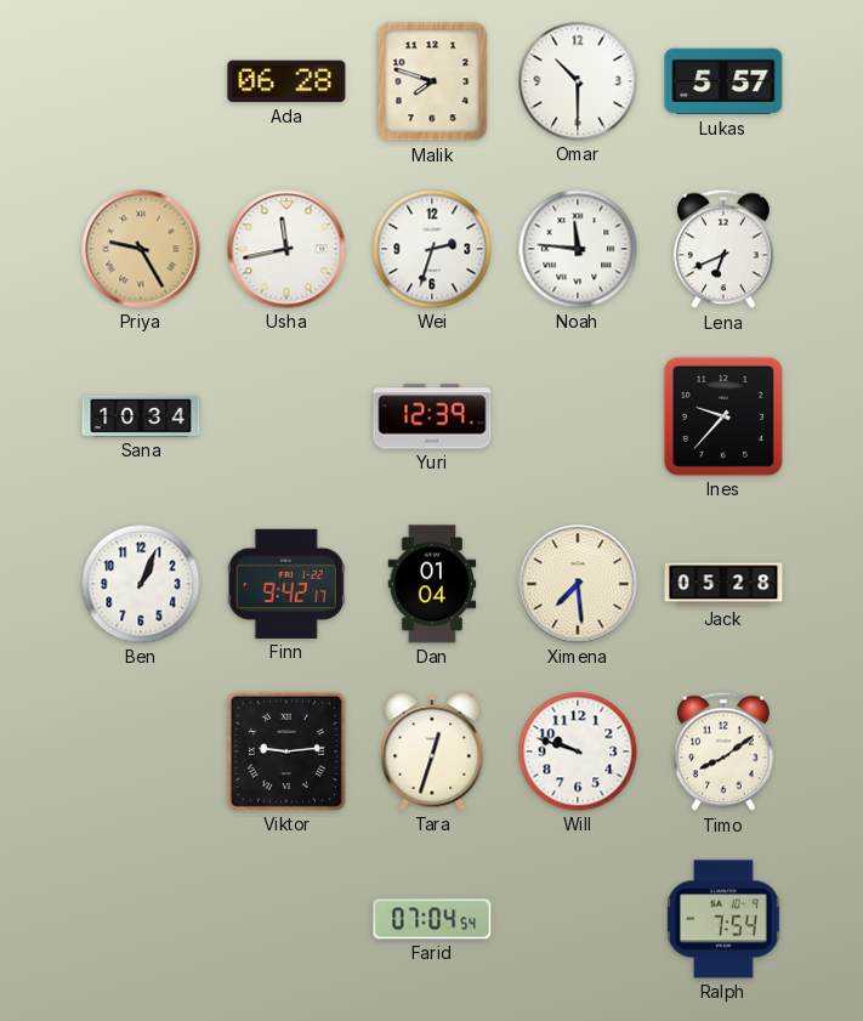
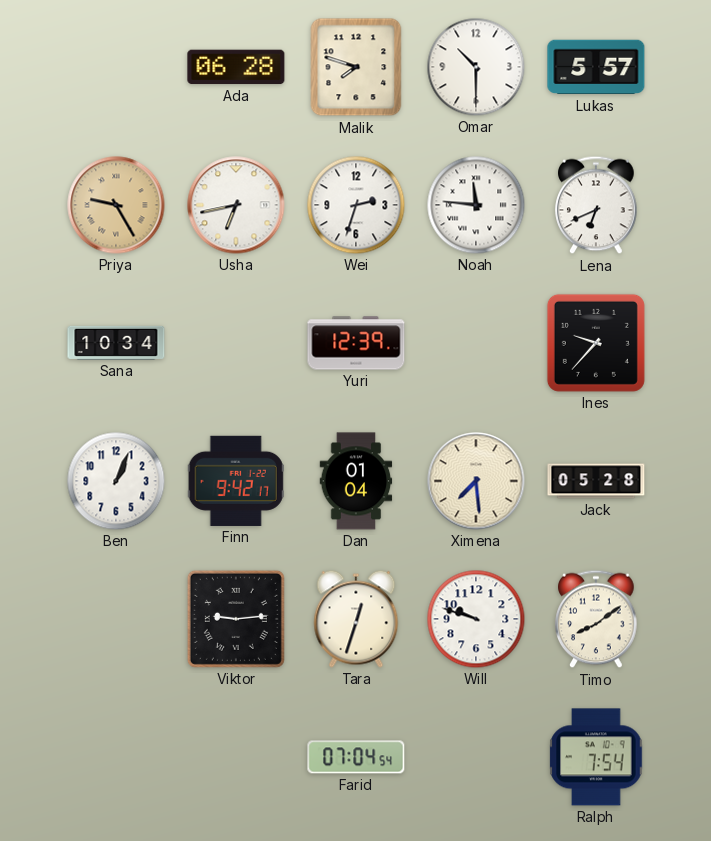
Usha: 11:43 -> 6:43
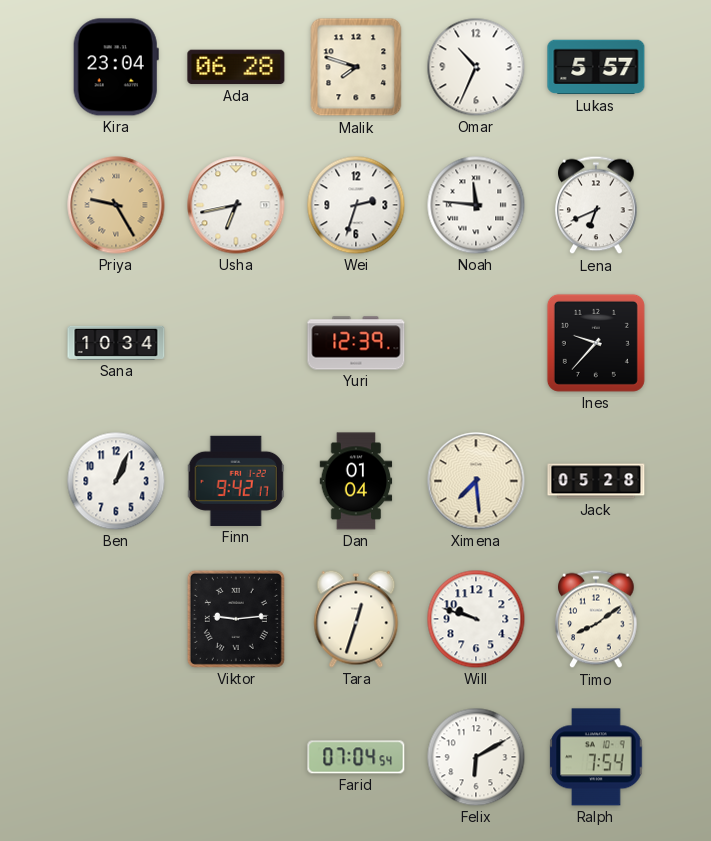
Kira: none -> 23:04
Omar: 10:30 -> 10:34
Felix: none -> 6:10
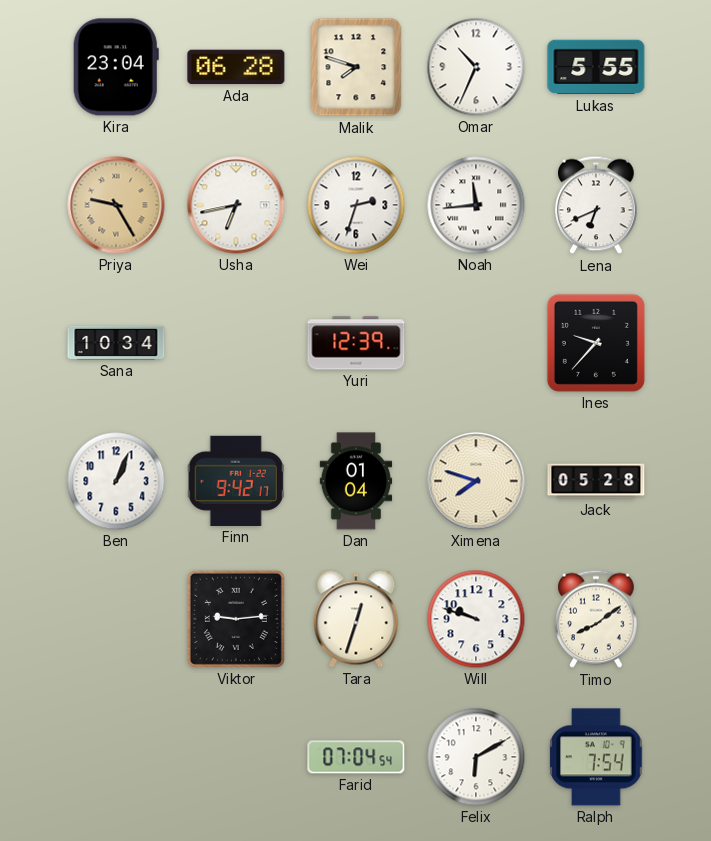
Lukas: 5:57 -> 5:55
Noah: 11:46 -> 11:44
Ximena: 7:29 -> 7:48
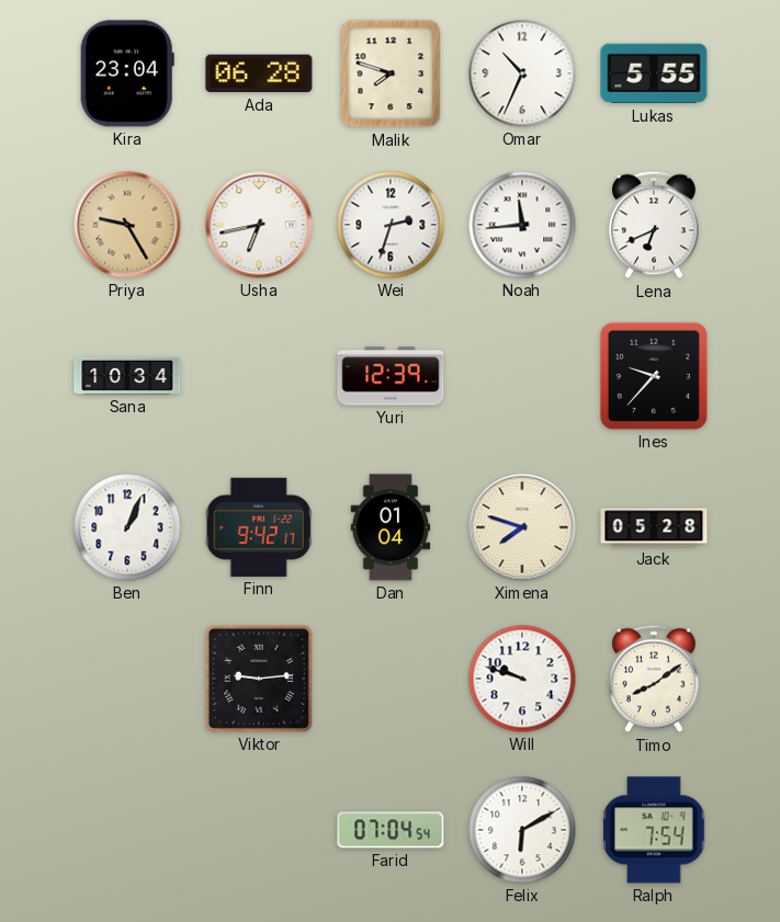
Tara: 12:33 -> none
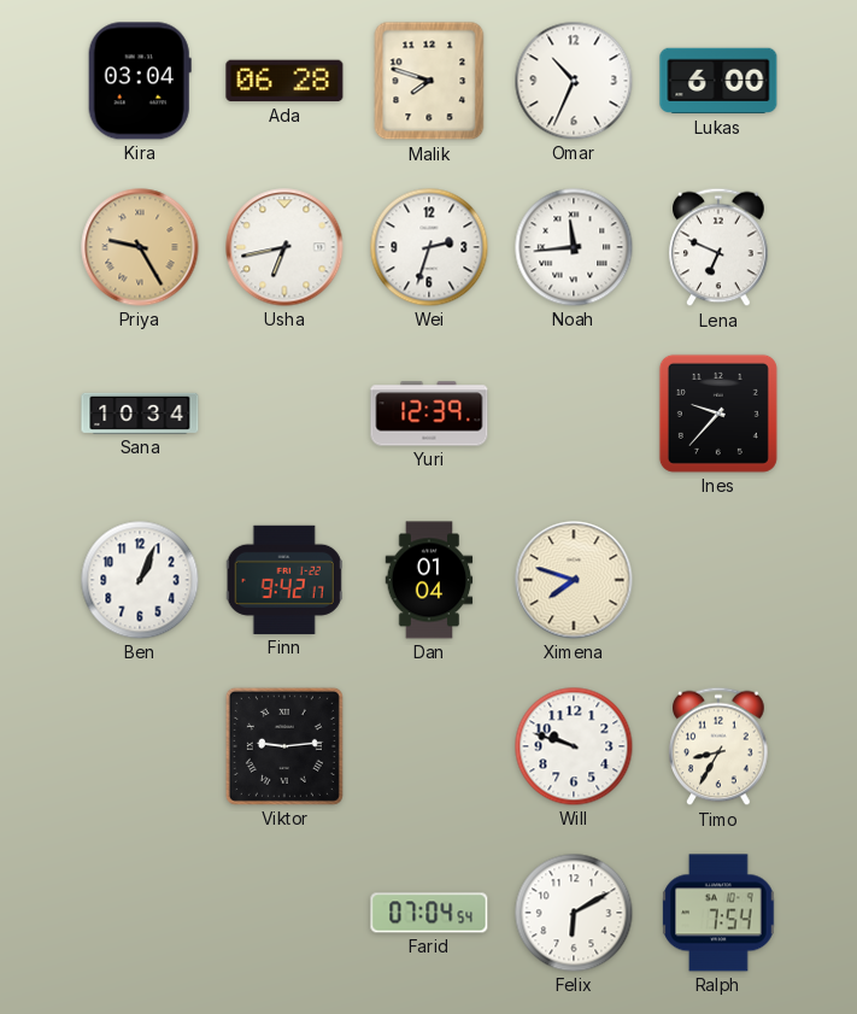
Kira: 23:04 -> 03:04
Lukas: 5:55 -> 6:00
Lena: 6:41 -> 6:49
Jack: 05:28 -> none
Timo: 8:09 -> 8:35
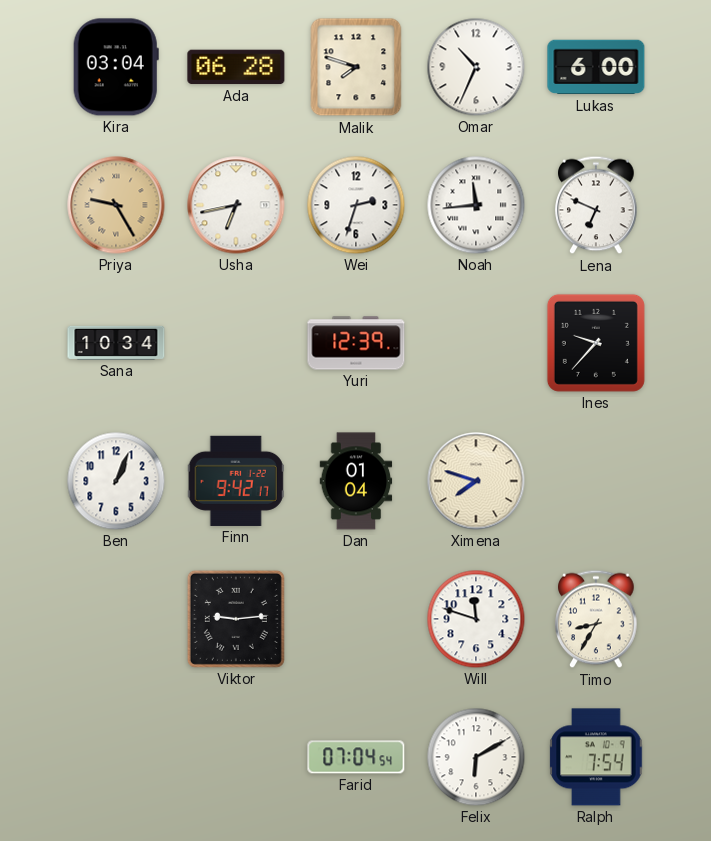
Will: 9:48 -> 11:48
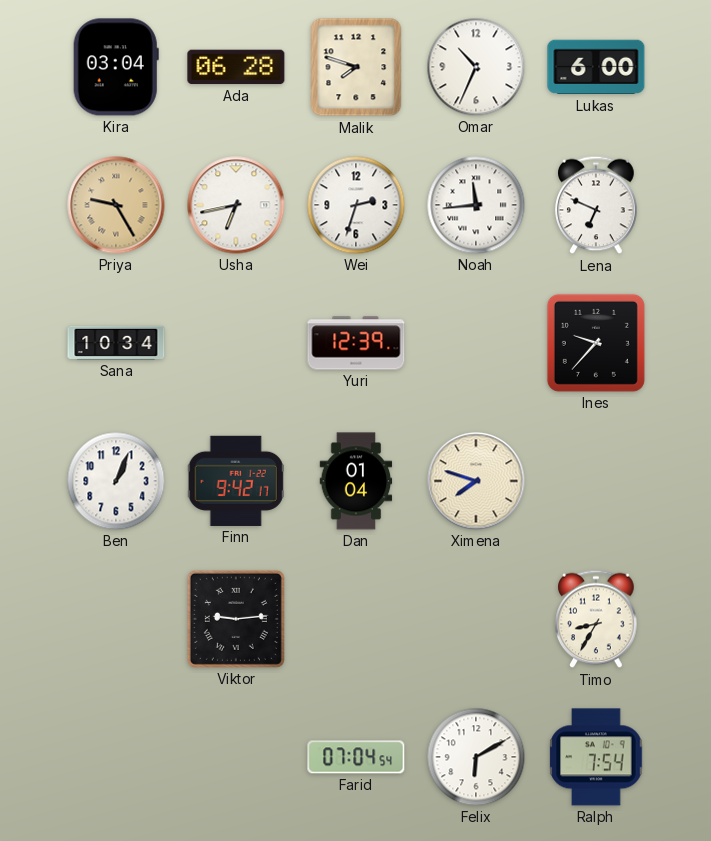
Will: 11:48 -> none
